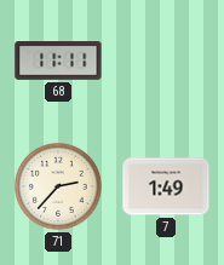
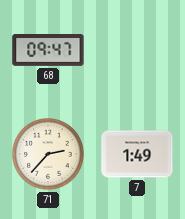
68: 11:11 -> 09:47
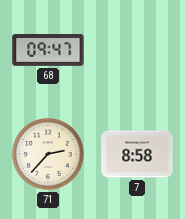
7: 1:49 -> 8:58
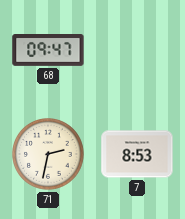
71: 2:37 -> 2:32
7: 8:58 -> 8:53
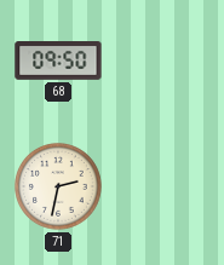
68: 09:47 -> 09:50
7: 8:53 -> none
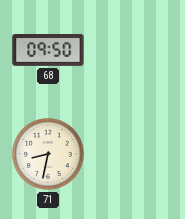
71: 2:32 -> 8:32
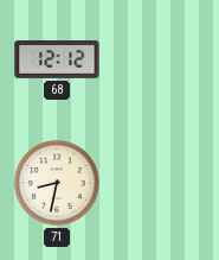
68: 09:50 -> 12:12
